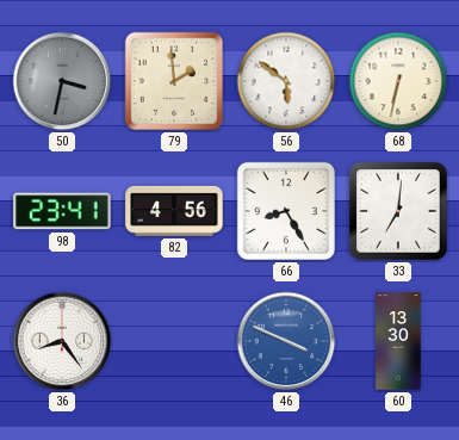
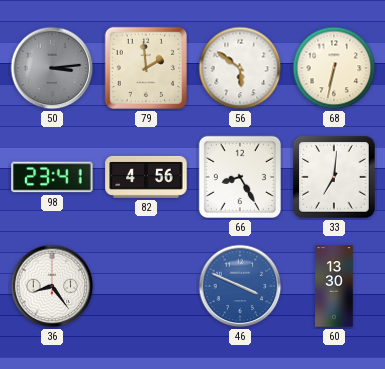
50: 3:32 -> 3:14
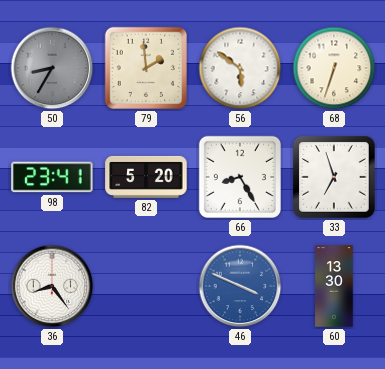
50: 3:14 -> 8:35
68: 6:32 -> 6:33
82: 4:56 -> 5:20
33: 7:01 -> 6:57
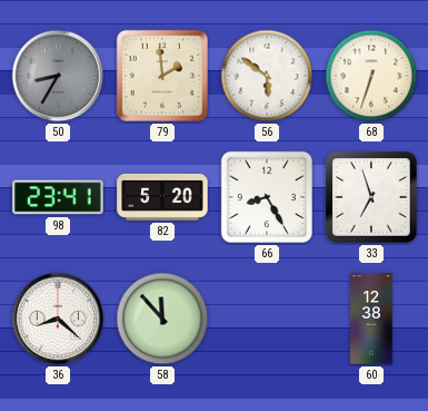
36: 8:24 -> 8:22
58: none -> 11:53
46: 3:49 -> none
60: 13:30 -> 12:38
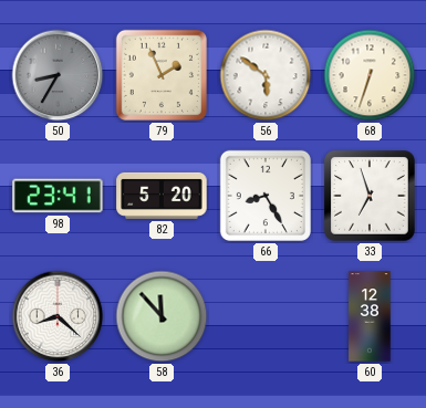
79: 1:59 -> 1:56
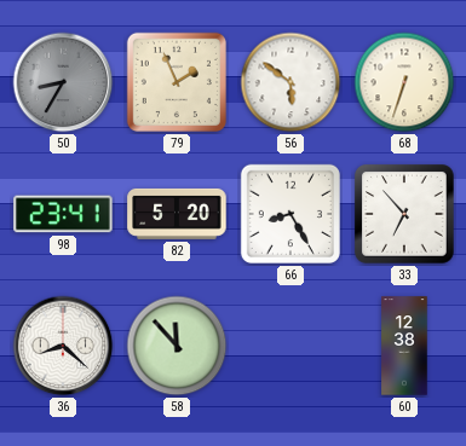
33: 6:57 -> 6:53
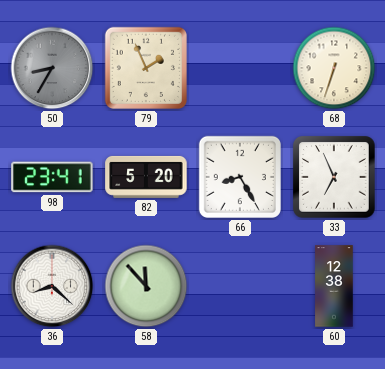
56: 5:51 -> none
33: 6:53 -> 6:56
